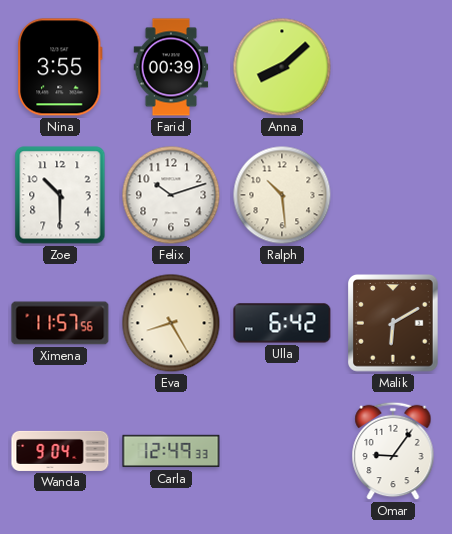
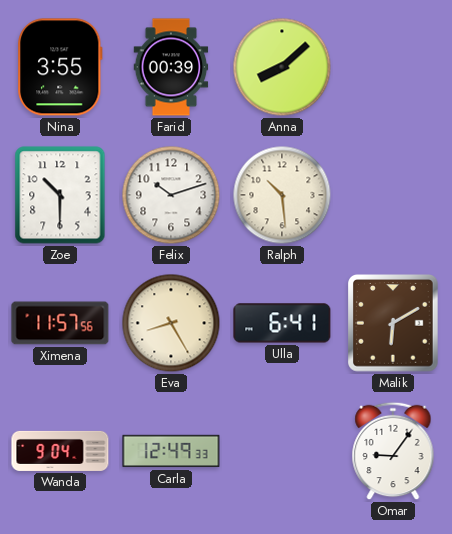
Ulla: 6:42 -> 6:41
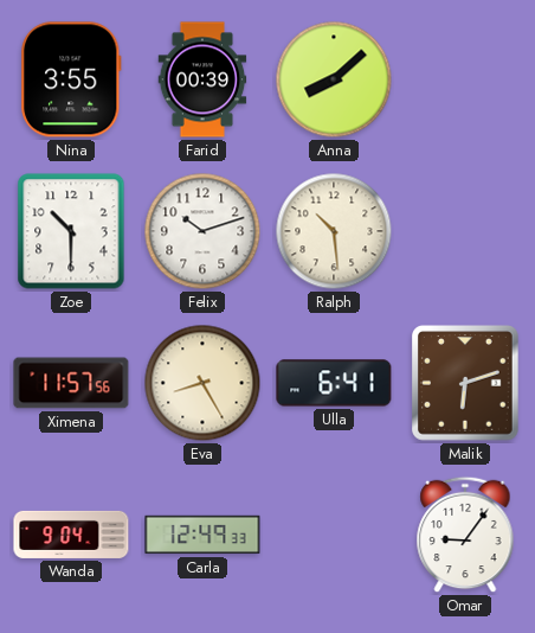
Malik: 6:10 -> 6:12
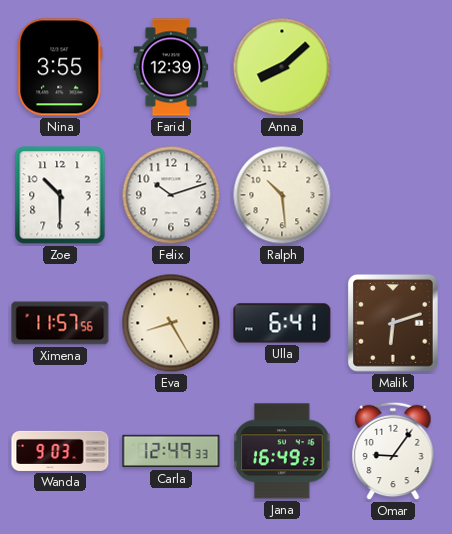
Farid: 00:39 -> 12:39
Wanda: 9:04 -> 9:03
Jana: none -> 16:49
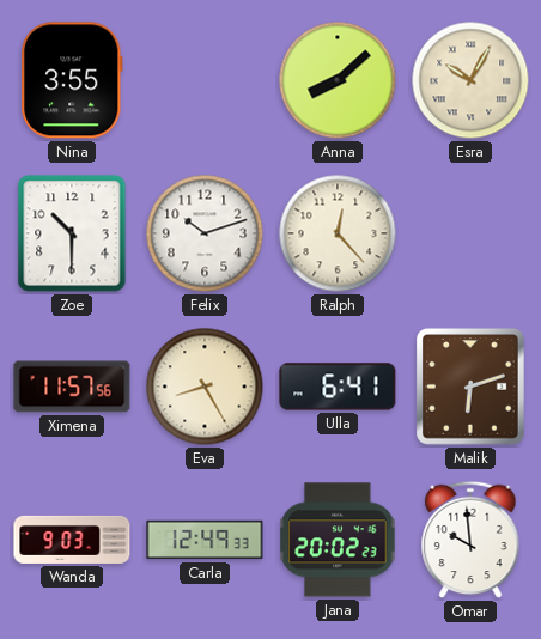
Farid: 12:39 -> none
Esra: none -> 10:05
Ralph: 10:29 -> 12:23
Jana: 16:49 -> 20:02
Omar: 9:06 -> 9:59
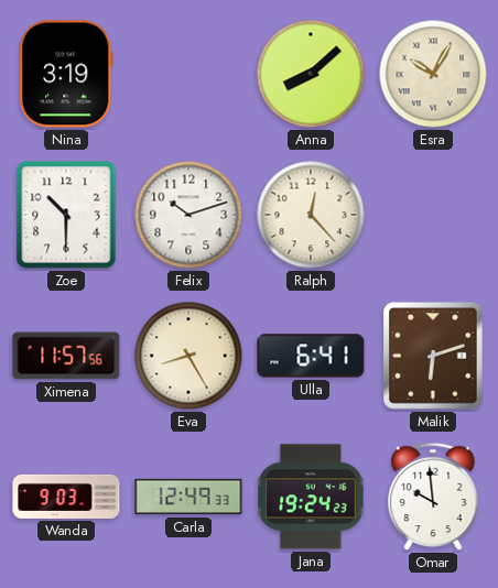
Nina: 3:55 -> 3:19
Jana: 20:02 -> 19:24
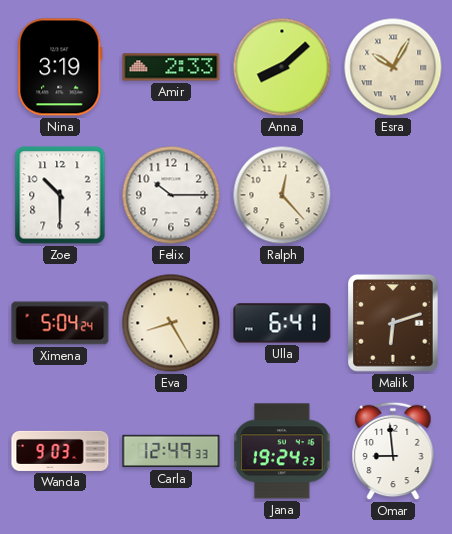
Amir: none -> 2:33
Felix: 10:12 -> 10:15
Ximena: 11:57 -> 5:04
Omar: 9:59 -> 8:59
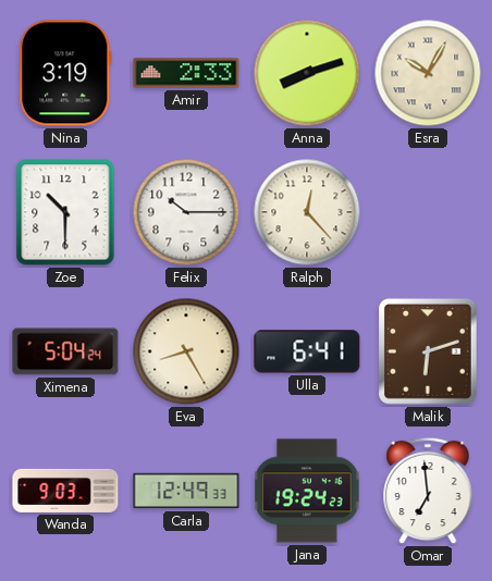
Anna: 8:08 -> 8:12
Omar: 8:59 -> 6:59
